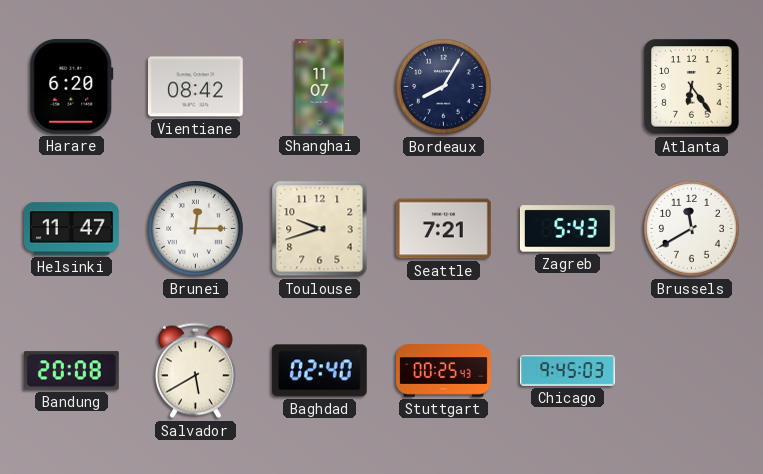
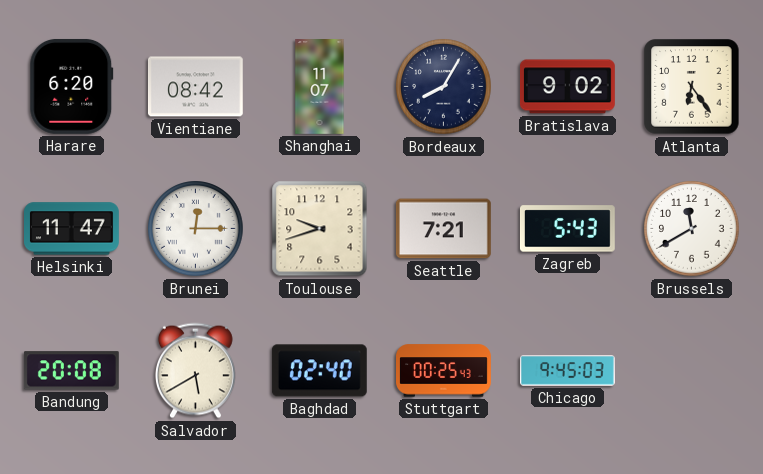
Bratislava: none -> 9:02
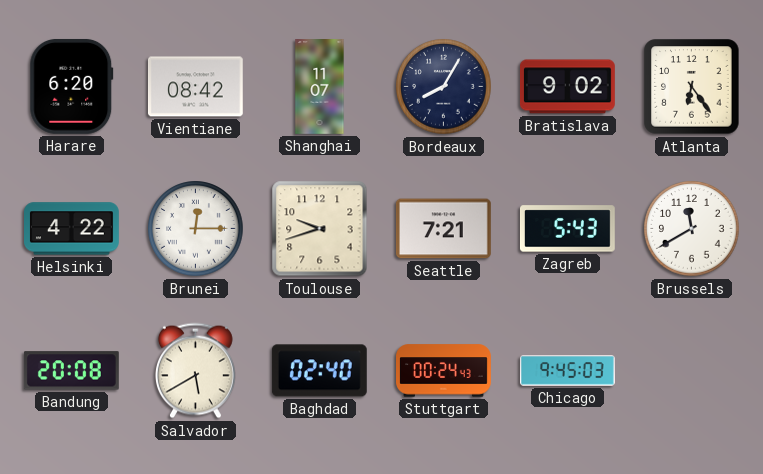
Helsinki: 11:47 -> 4:22
Stuttgart: 00:25 -> 00:24
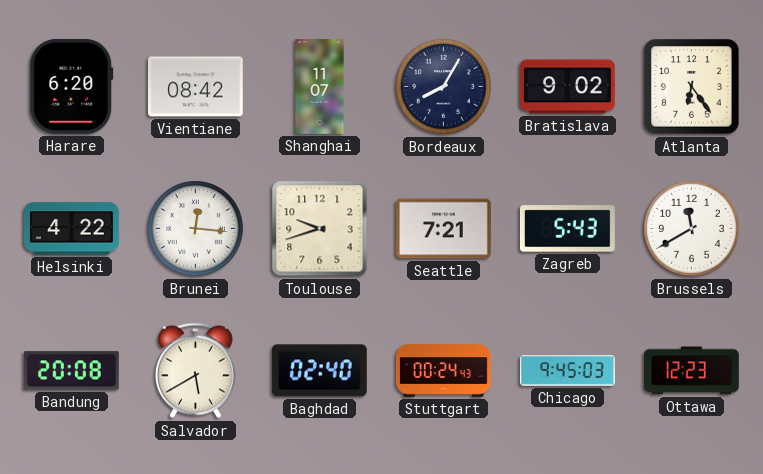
Brunei: 12:15 -> 12:16
Ottawa: none -> 12:23
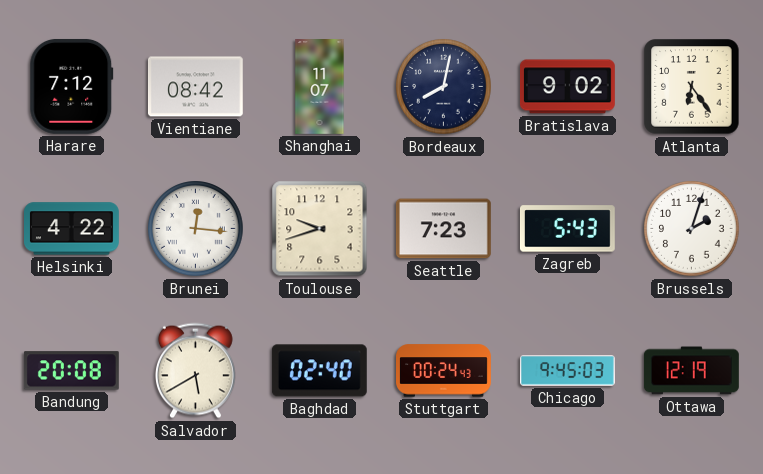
Harare: 6:20 -> 7:12
Bordeaux: 8:05 -> 8:02
Seattle: 7:21 -> 7:23
Brussels: 11:40 -> 2:03
Ottawa: 12:23 -> 12:19
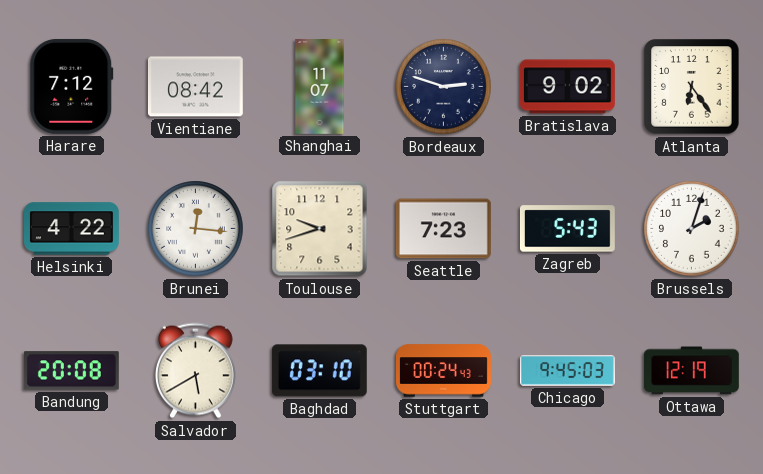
Bordeaux: 8:02 -> 2:48
Baghdad: 02:40 -> 03:10
